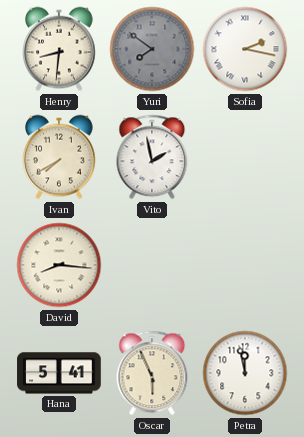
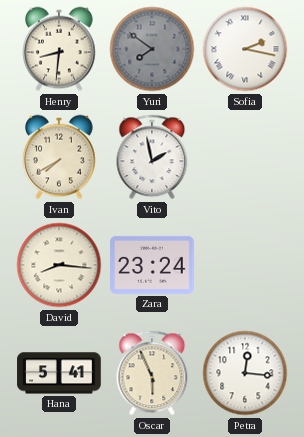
Zara: none -> 23:24
Petra: 11:58 -> 12:16
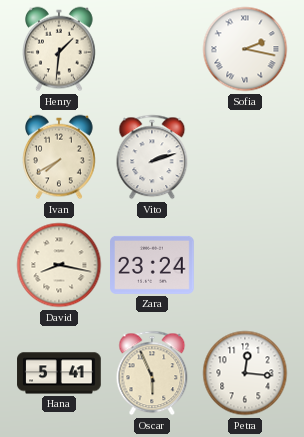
Henry: 8:31 -> 1:31
Yuri: 7:51 -> none
Vito: 1:58 -> 2:12
David: 8:16 -> 8:17
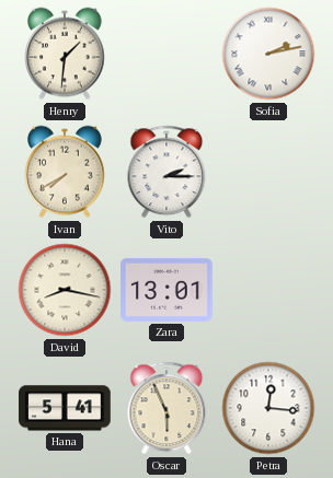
Sofia: 2:17 -> 2:13
Vito: 2:12 -> 2:15
Zara: 23:24 -> 13:01
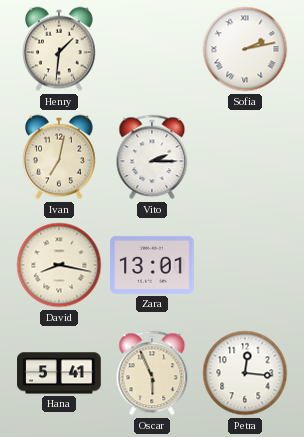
Ivan: 7:40 -> 7:02
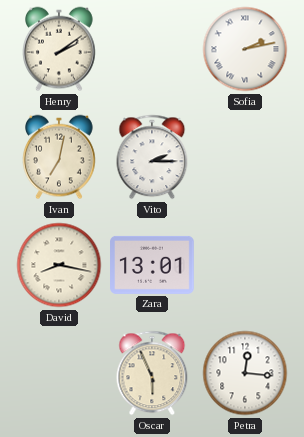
Henry: 1:31 -> 2:09
Hana: 5:41 -> none
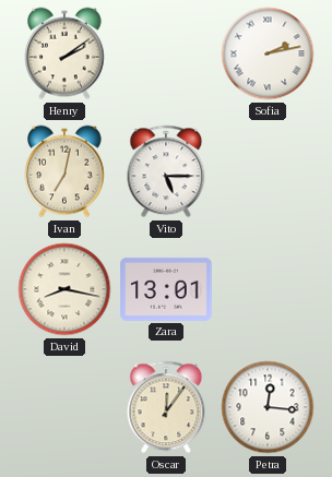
Vito: 2:15 -> 5:15
Oscar: 5:56 -> 12:06
